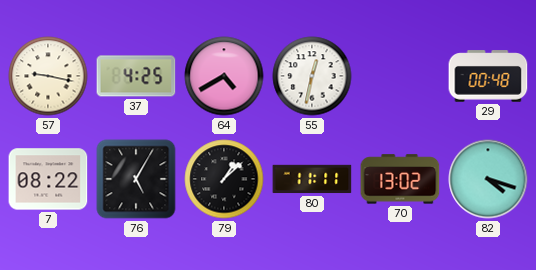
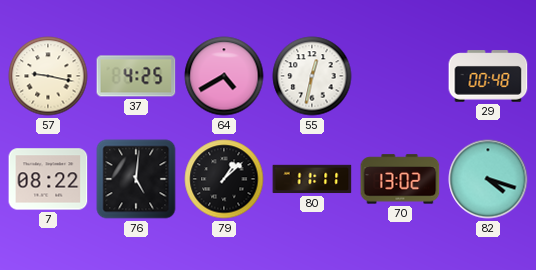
76: 5:05 -> 5:01
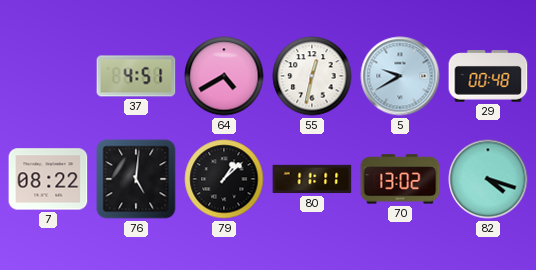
57: 9:17 -> none
37: 4:25 -> 4:51
5: none -> 9:40
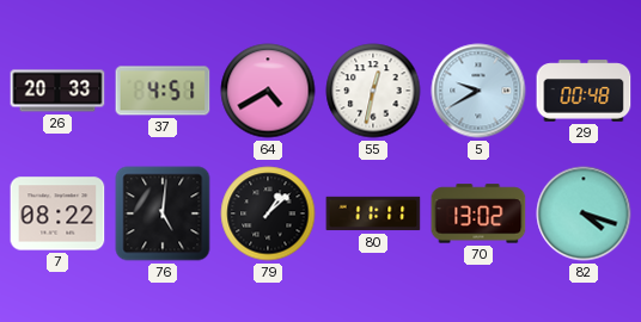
26: none -> 20:33
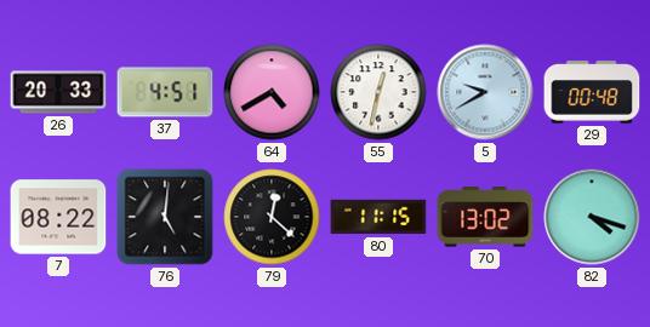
79: 1:08 -> 12:22
80: 11:11 -> 11:15
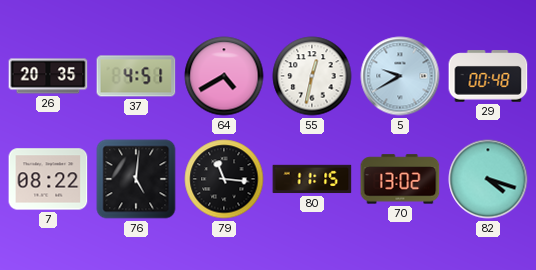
26: 20:33 -> 20:35
79: 12:22 -> 11:16
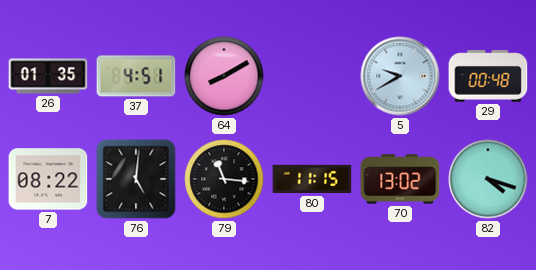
26: 20:35 -> 01:35
64: 4:40 -> 8:10
55: 12:32 -> none
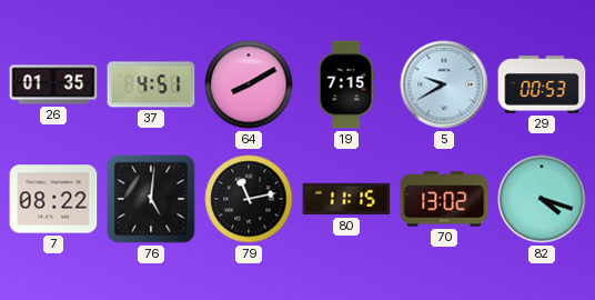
19: none -> 7:15
29: 00:48 -> 00:53
79: 11:16 -> 11:13
